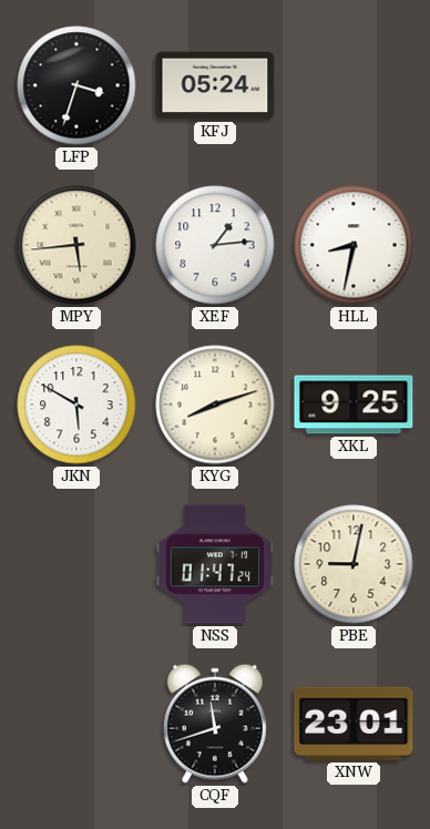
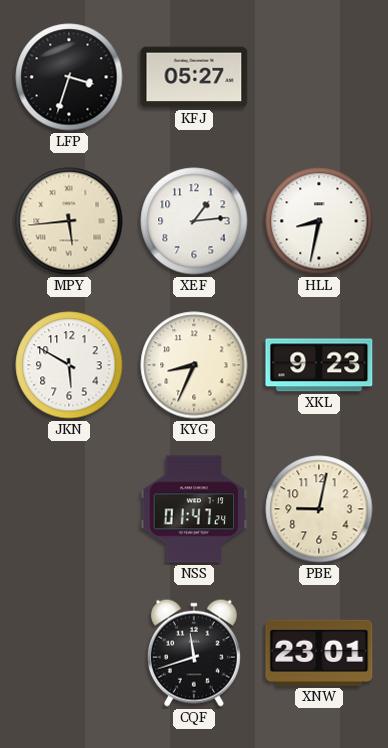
KFJ: 05:24 -> 05:27
KYG: 8:12 -> 8:34
XKL: 9:25 -> 9:23
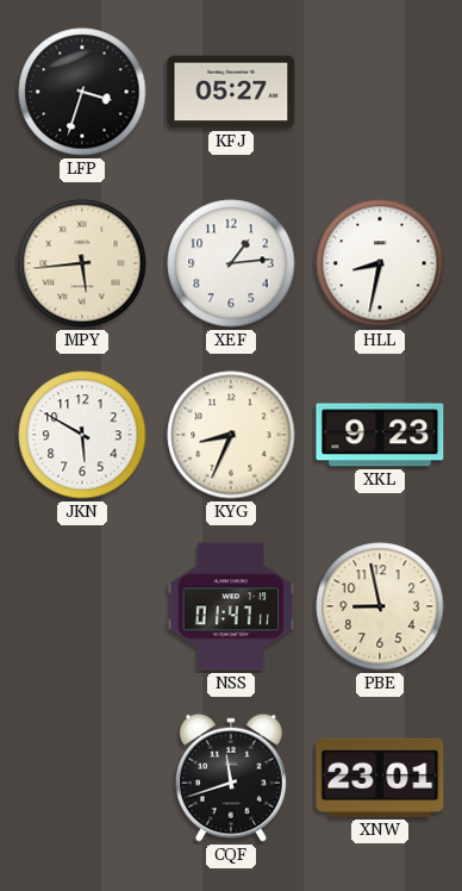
NSS: 01:47:24 -> 01:47:11
PBE: 9:02 -> 8:58
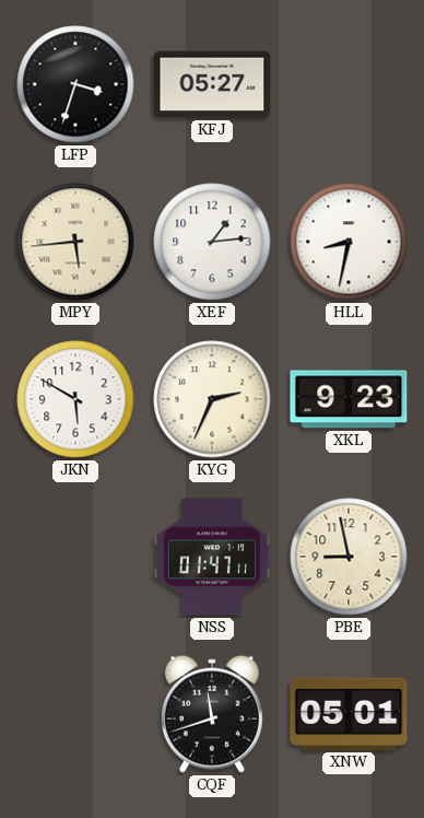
KYG: 8:34 -> 2:34
XNW: 23:01 -> 05:01
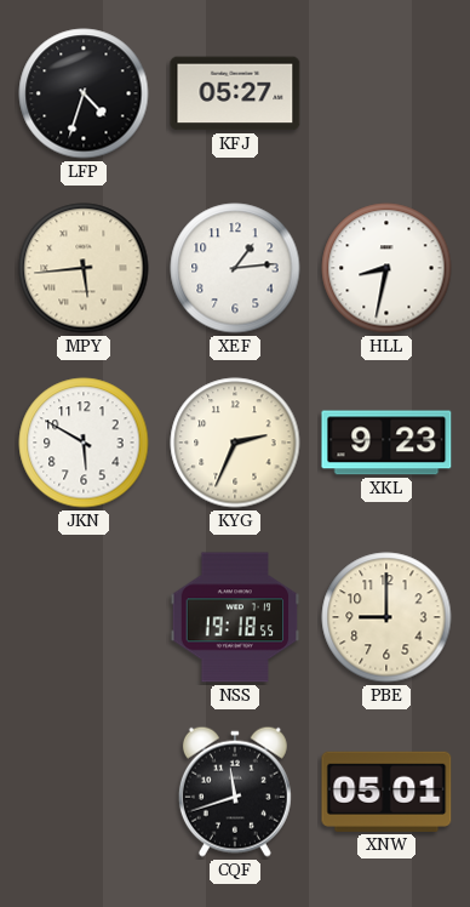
LFP: 3:33 -> 4:33
NSS: 01:47 -> 19:18
PBE: 8:58 -> 9:00
